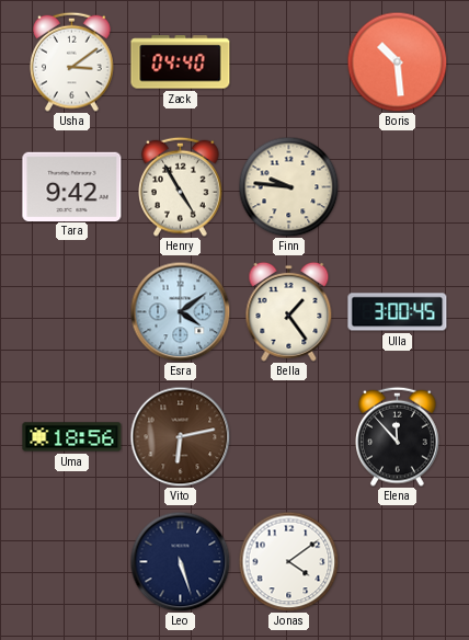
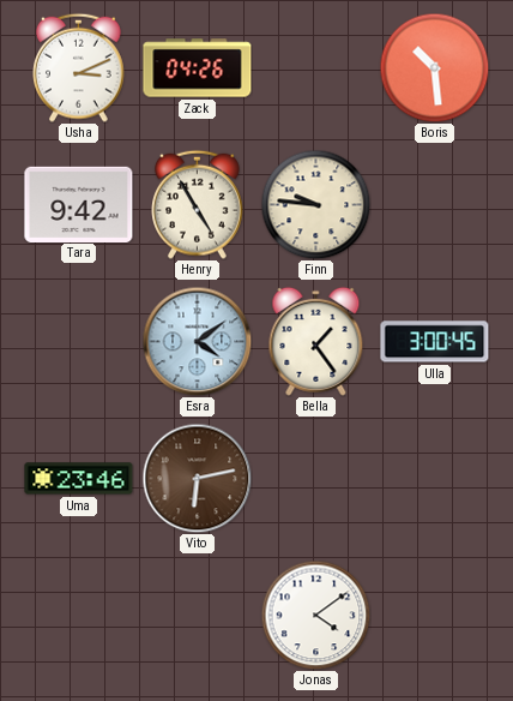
Usha: 3:09 -> 3:11
Zack: 04:40 -> 04:26
Uma: 18:56 -> 23:46
Elena: 11:53 -> none
Leo: 5:27 -> none
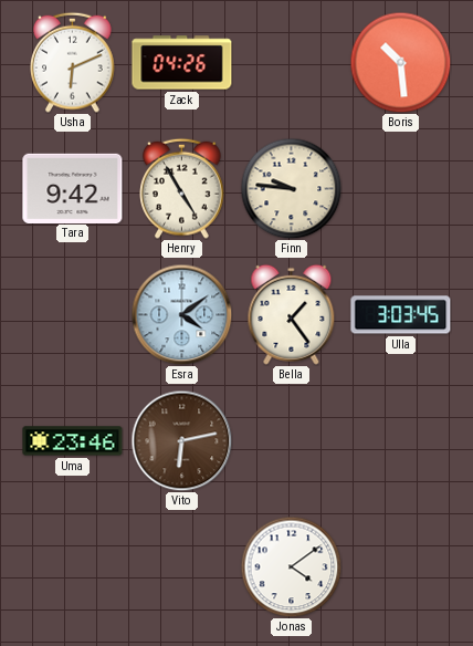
Usha: 3:11 -> 6:11
Ulla: 3:00 -> 3:03
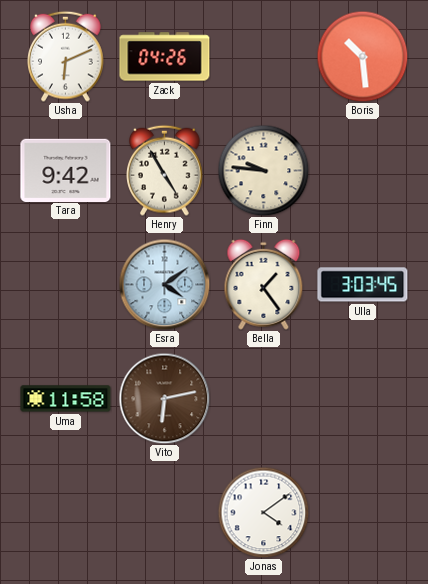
Uma: 23:46 -> 11:58
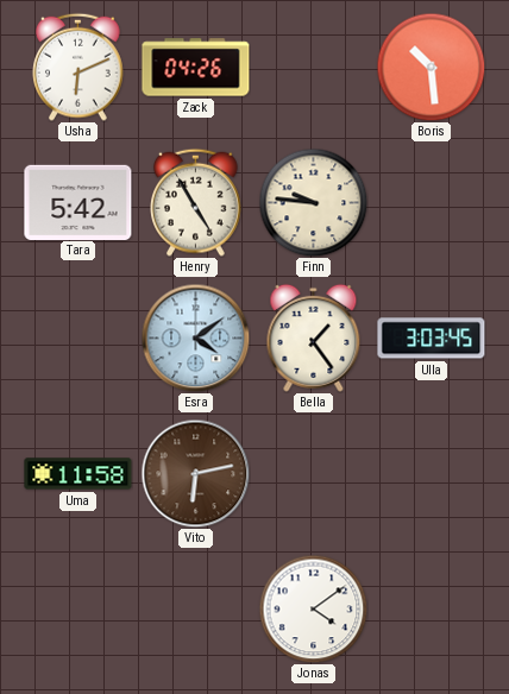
Tara: 9:42 -> 5:42
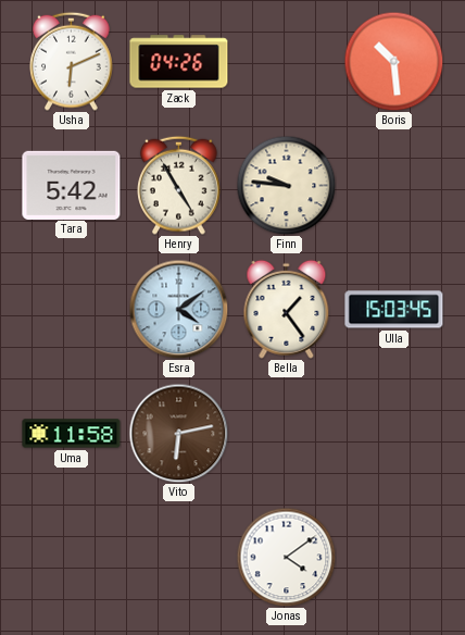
Ulla: 3:03 -> 15:03
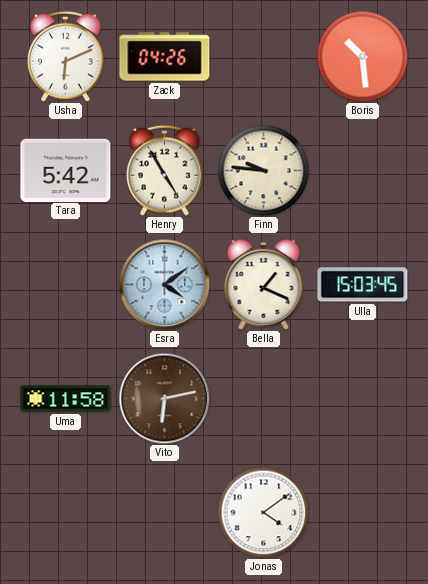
Bella: 1:24 -> 1:19
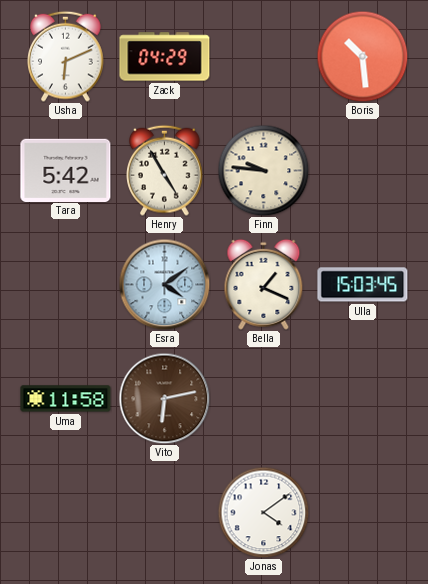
Zack: 04:26 -> 04:29
